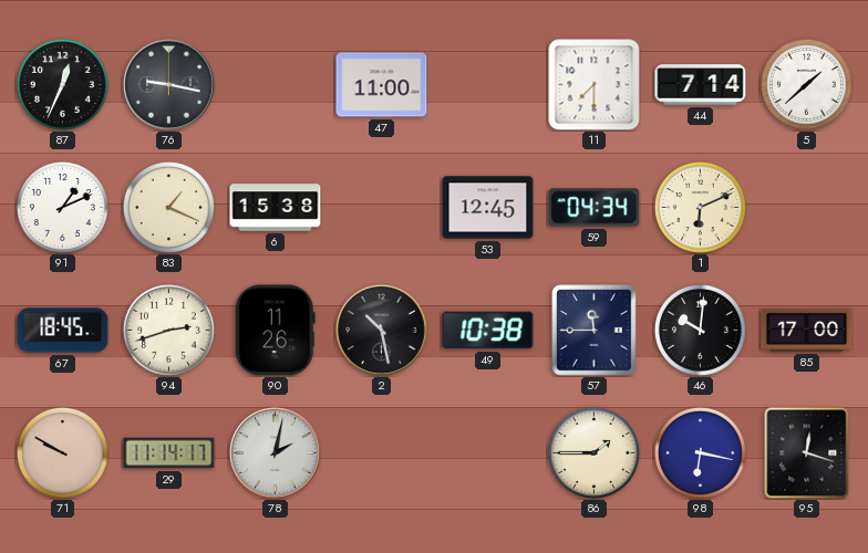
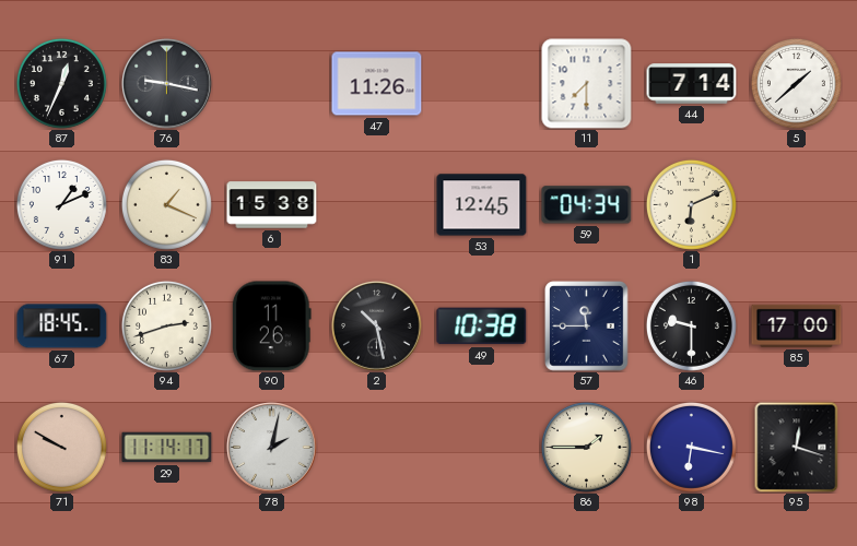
47: 11:00 -> 11:26
46: 10:01 -> 9:30
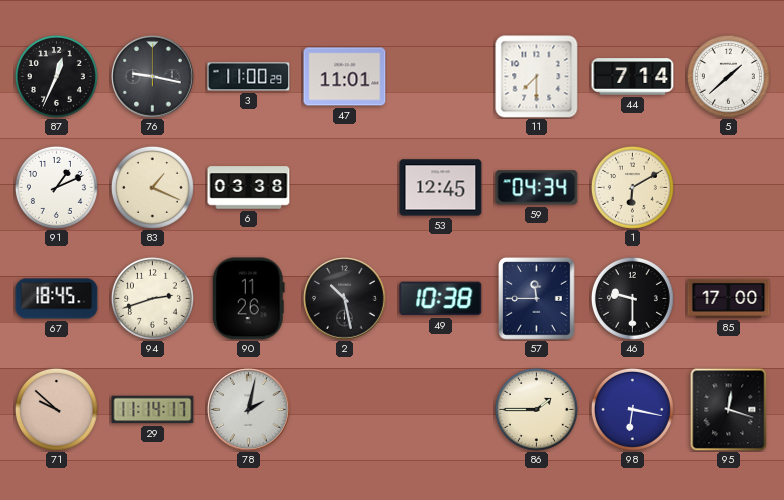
3: none -> 11:00
47: 11:26 -> 11:01
6: 15:38 -> 03:38
1: 6:11 -> 6:10
71: 9:50 -> 9:52
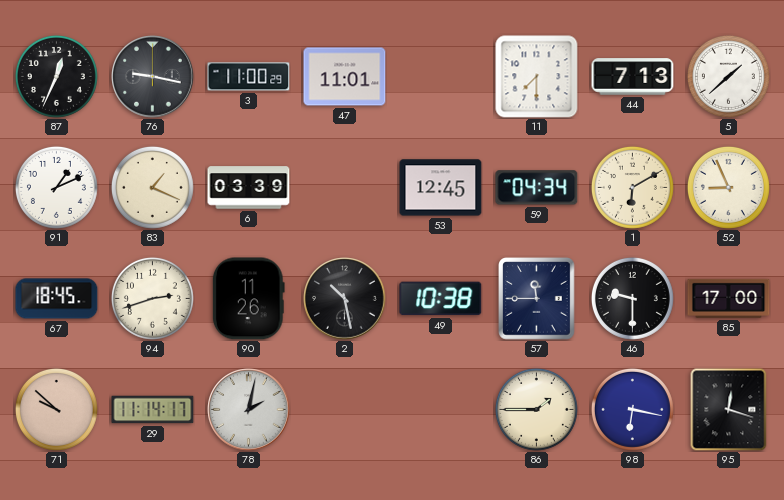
44: 7:14 -> 7:13
6: 03:38 -> 03:39
52: none -> 8:56
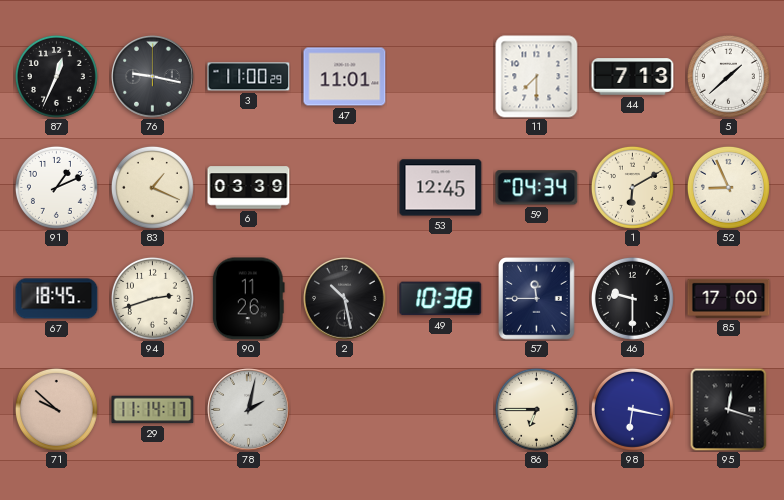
86: 1:45 -> 6:45
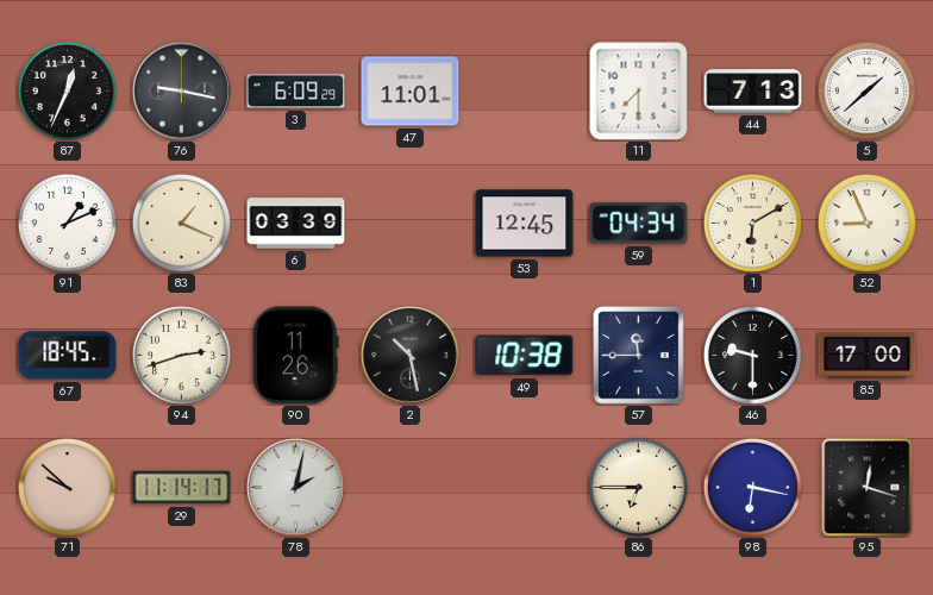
3: 11:00 -> 6:09
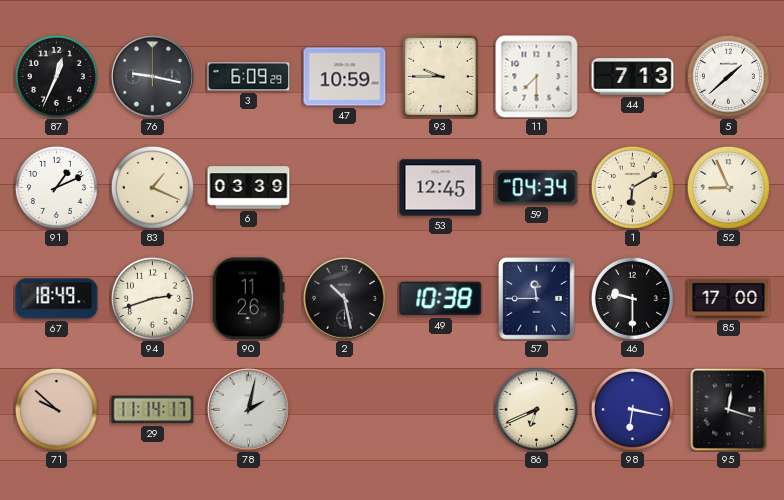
47: 11:01 -> 10:59
93: none -> 9:45
67: 18:45 -> 18:49
86: 6:45 -> 6:41
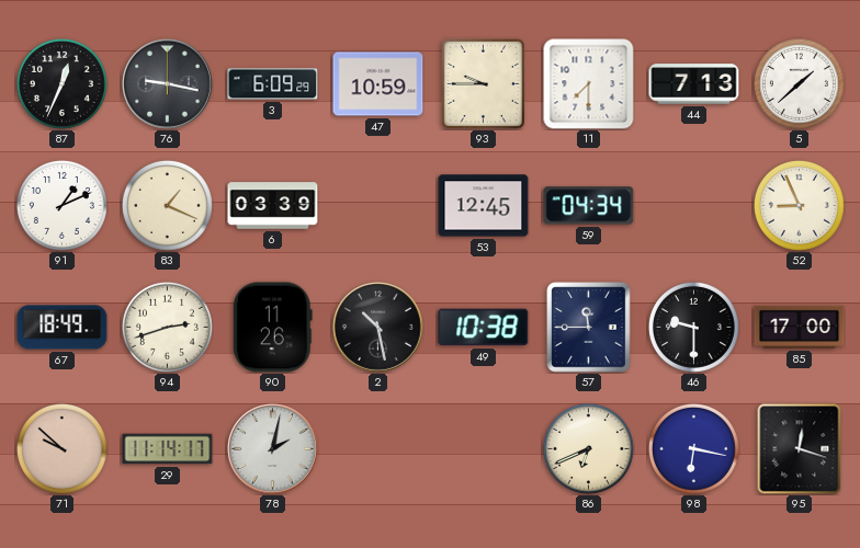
1: 6:10 -> none
